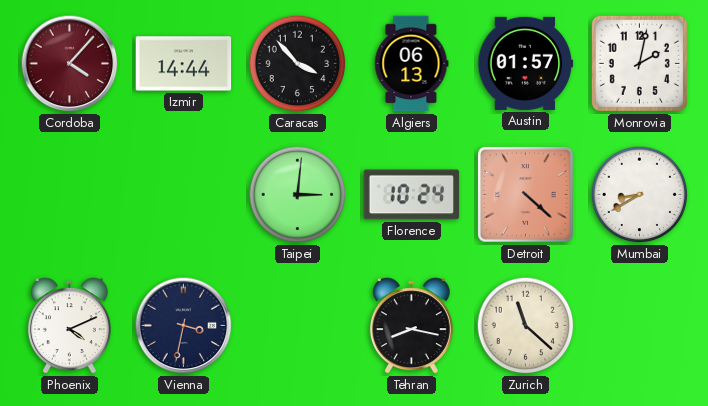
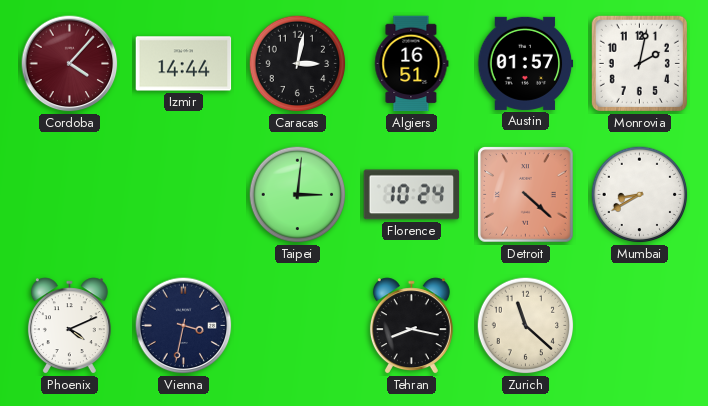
Caracas: 3:53 -> 3:02
Algiers: 06:13 -> 16:51
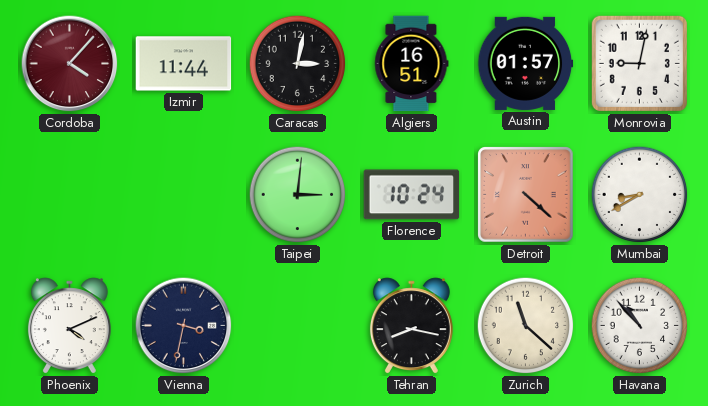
Izmir: 14:44 -> 11:44
Monrovia: 2:02 -> 9:02
Havana: none -> 10:53
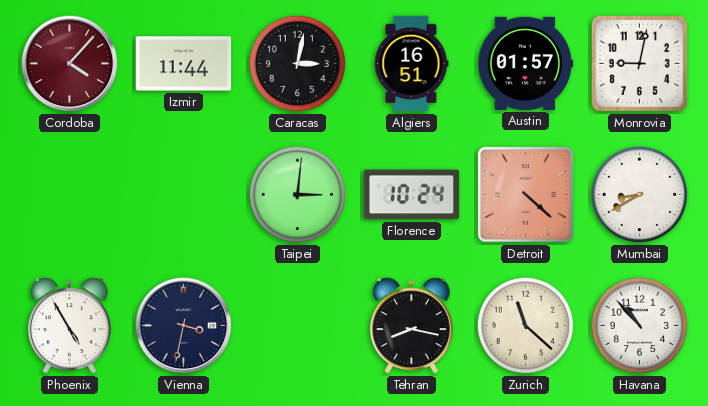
Phoenix: 4:11 -> 4:55
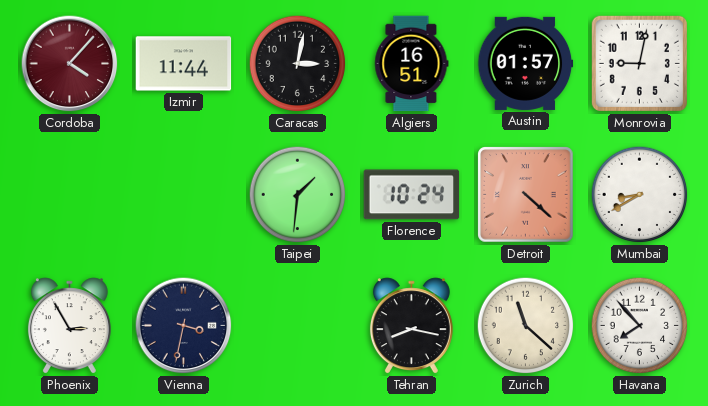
Taipei: 3:01 -> 1:31
Phoenix: 4:55 -> 2:55
Havana: 10:53 -> 7:53
